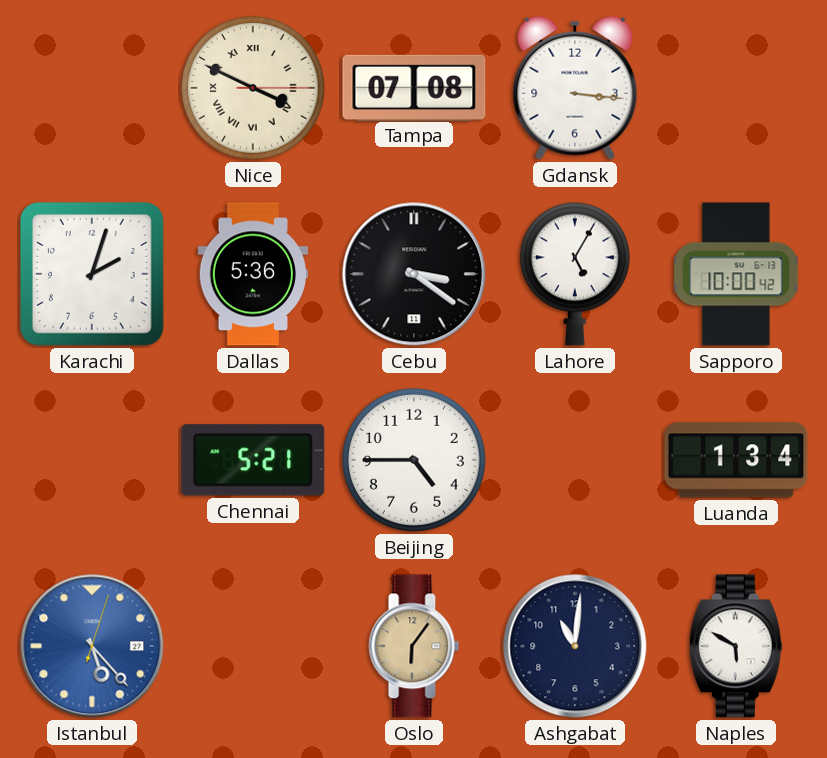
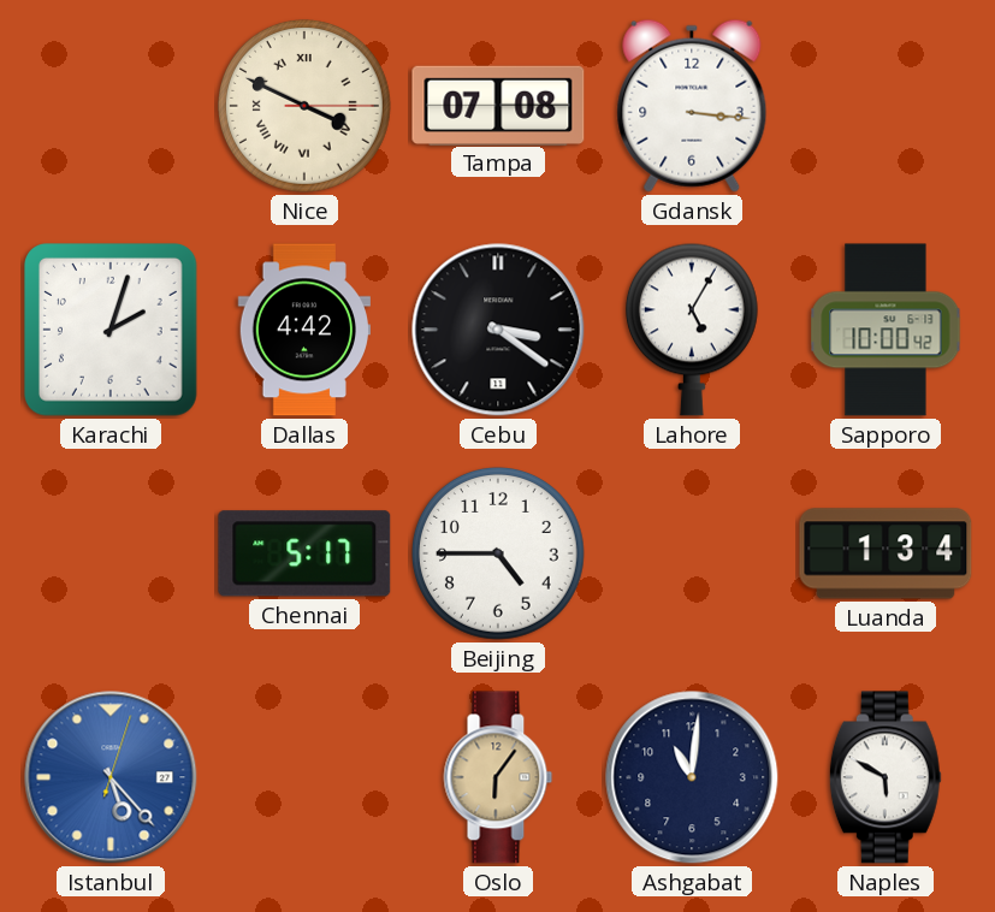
Dallas: 5:36 -> 4:42
Chennai: 5:21 -> 5:17
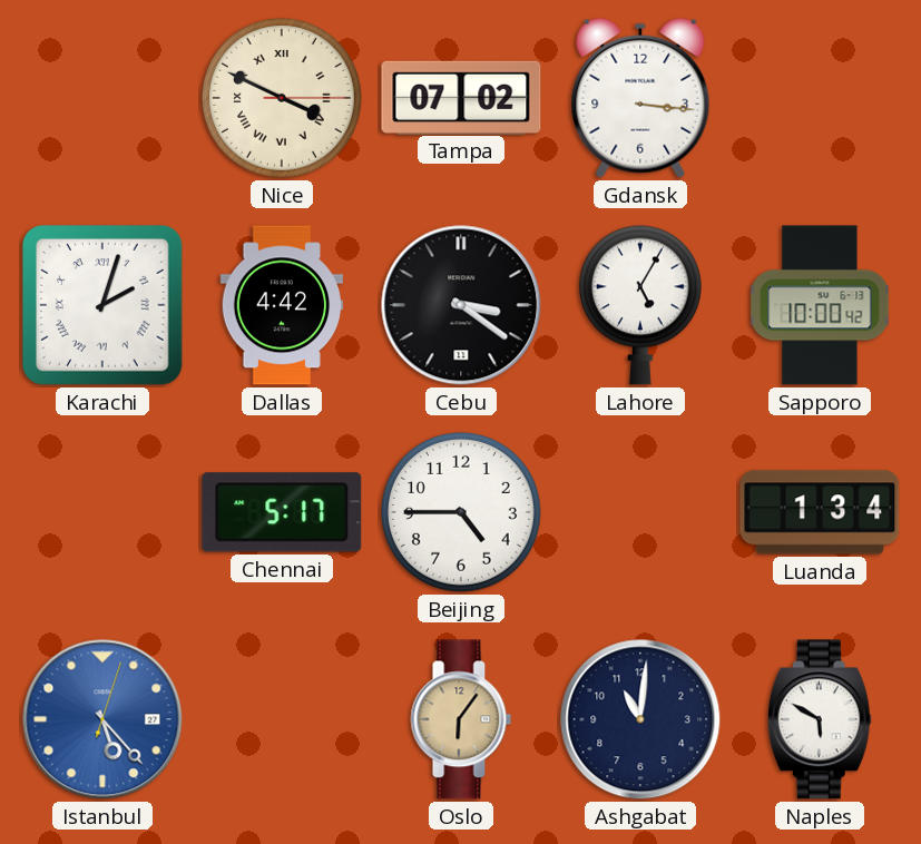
Tampa: 07:08 -> 07:02
Karachi numerals: Arabic -> Roman
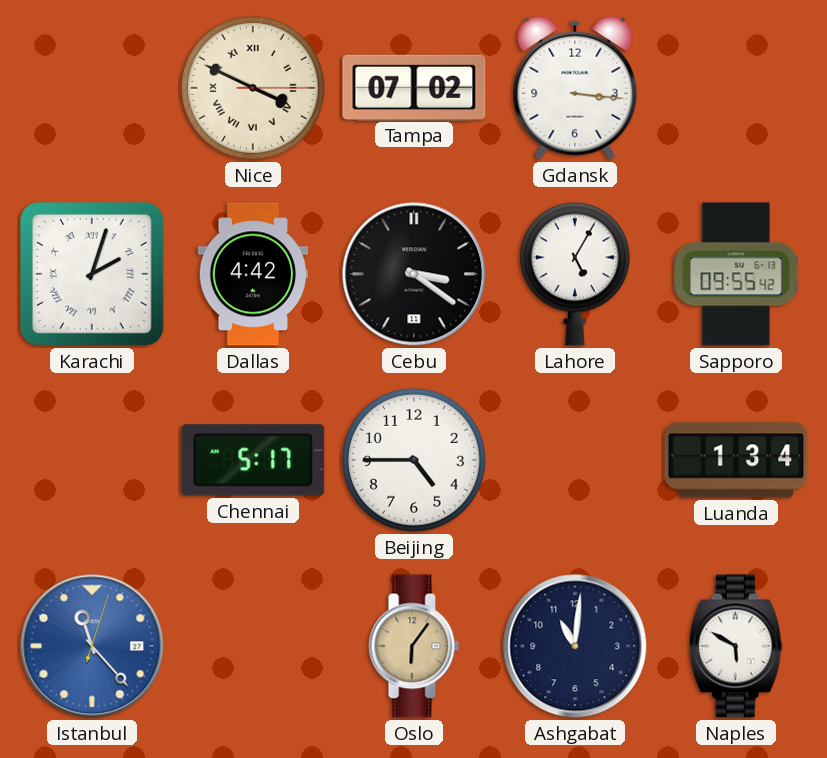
Sapporo: 10:00 -> 09:55
Istanbul: 5:23 -> 11:23
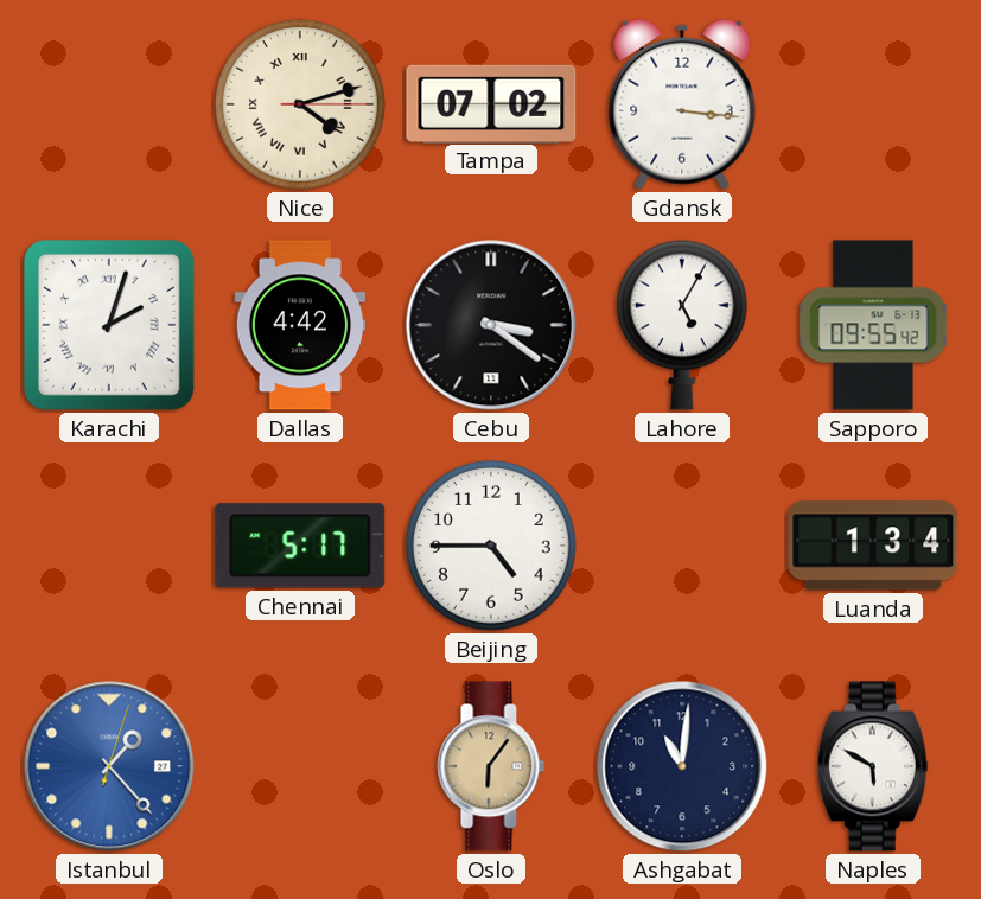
Nice: 3:49 -> 4:12
Istanbul: 11:23 -> 1:23
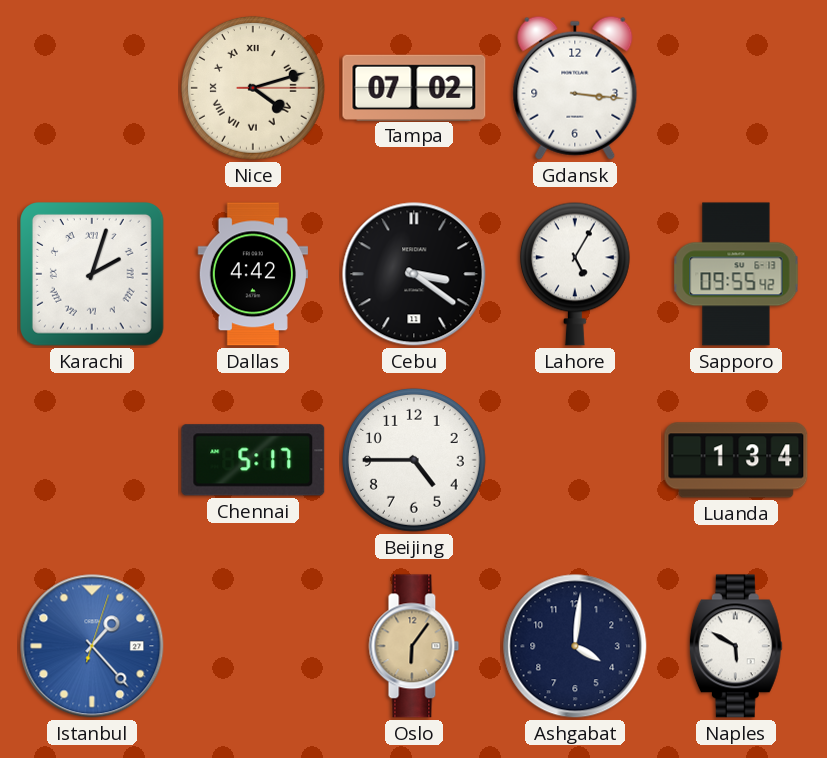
Ashgabat: 11:01 -> 4:01
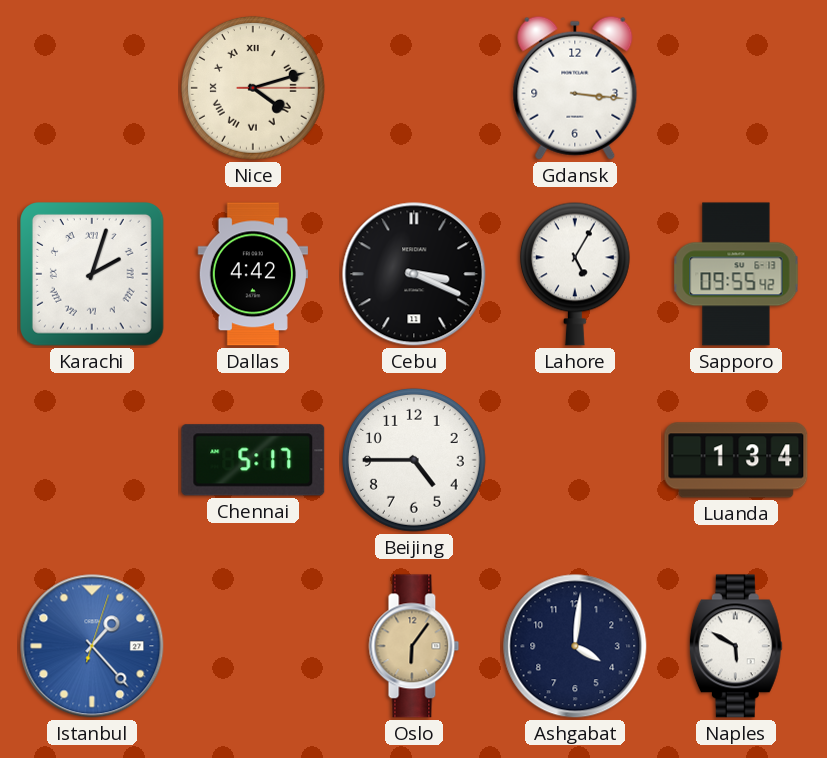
Tampa: 07:02 -> none
Cebu: 3:21 -> 3:19
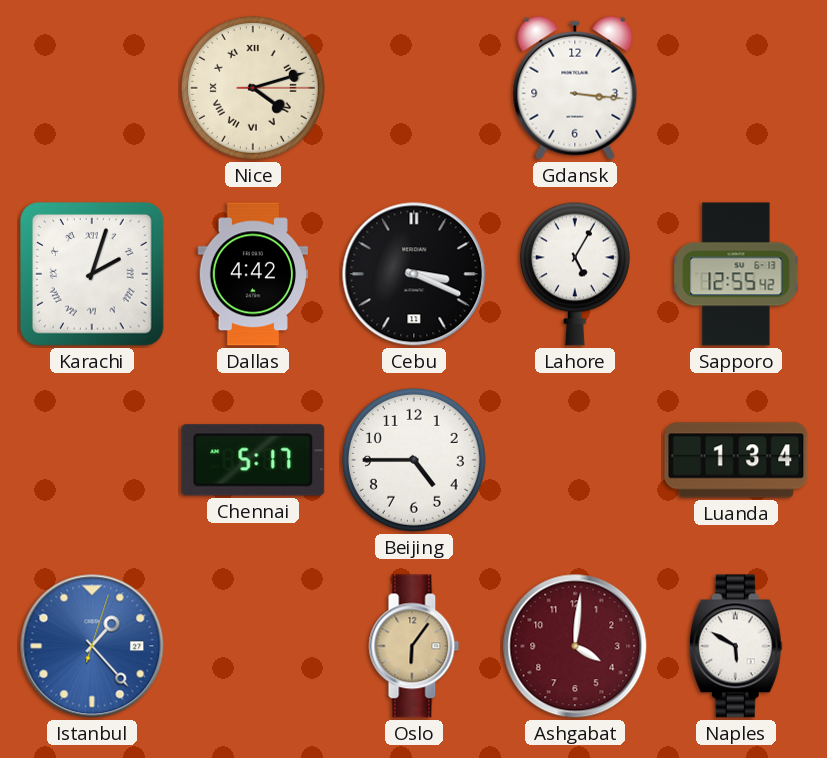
Sapporo: 09:55 -> 12:55
Ashgabat dial: navy -> burgundy
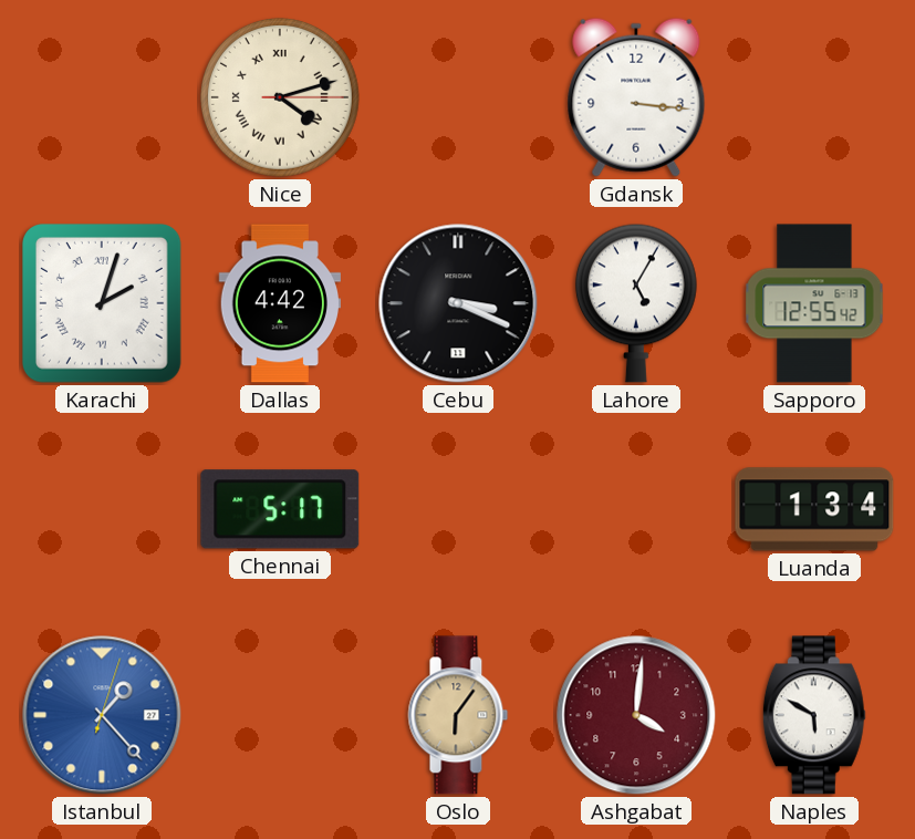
Beijing: 4:45 -> none
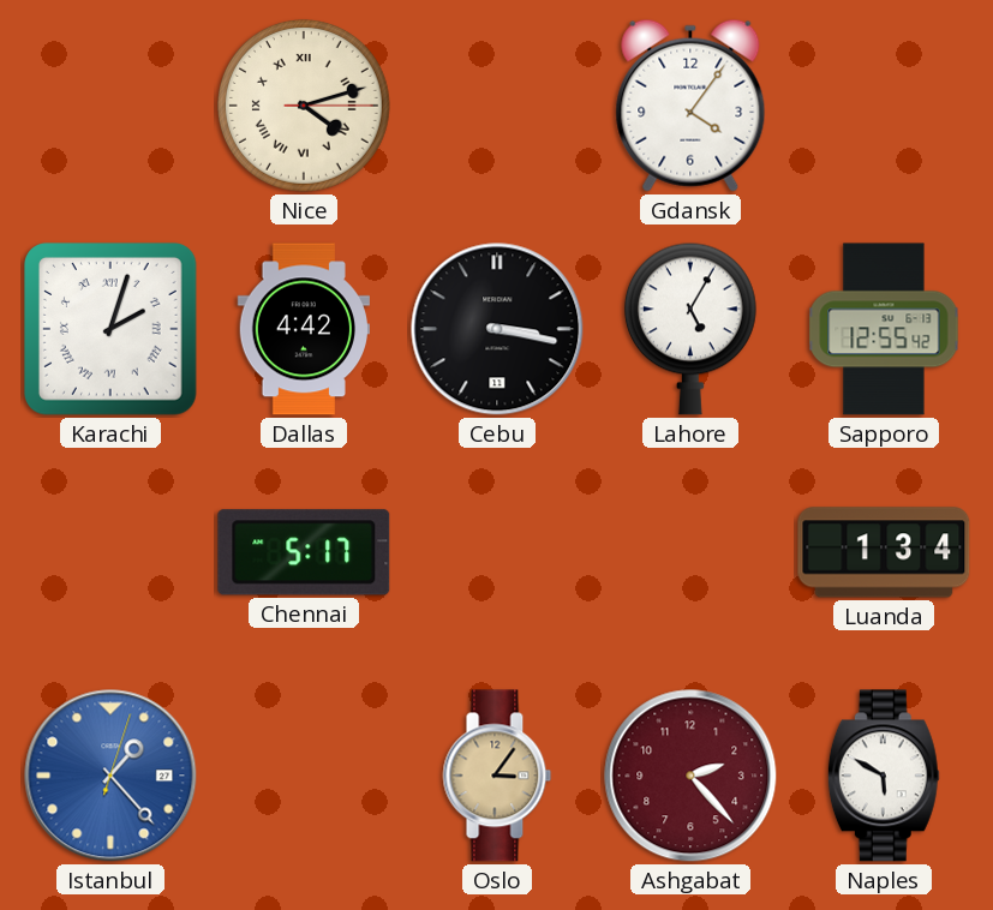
Gdansk: 3:16 -> 4:06
Cebu: 3:19 -> 3:17
Oslo: 6:06 -> 3:06
Ashgabat: 4:01 -> 2:23
